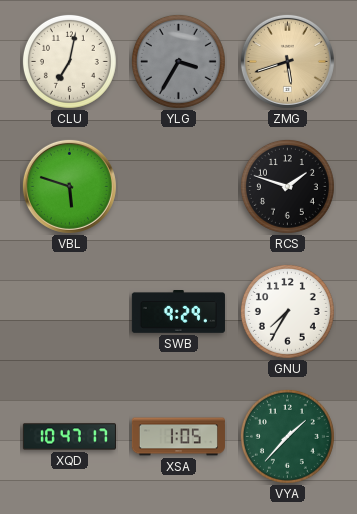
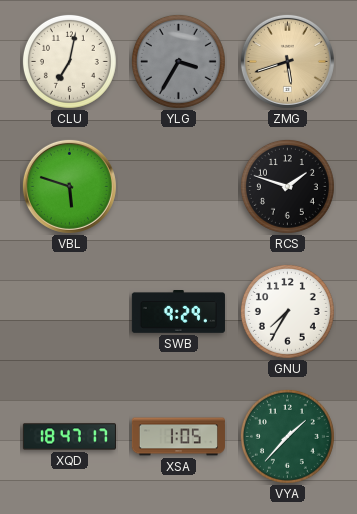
XQD: 10:47 -> 18:47
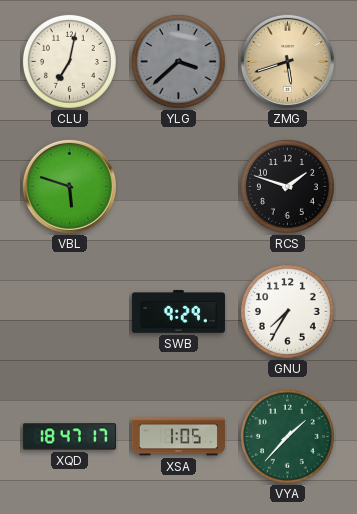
YLG: 3:35 -> 3:38
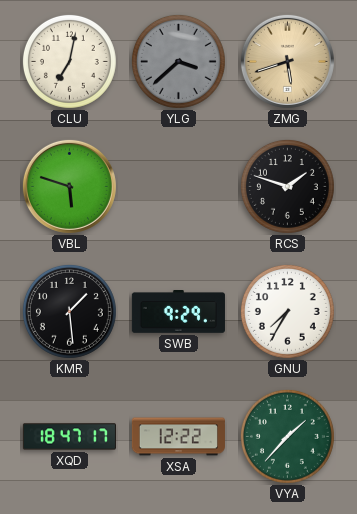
KMR: none -> 1:29
XSA: 1:05 -> 12:22
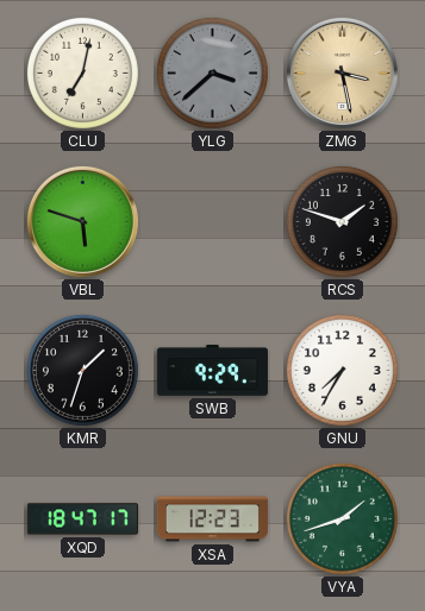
ZMG: 5:42 -> 3:28
KMR: 1:29 -> 1:33
XSA: 12:22 -> 12:23
VYA: 1:37 -> 1:42
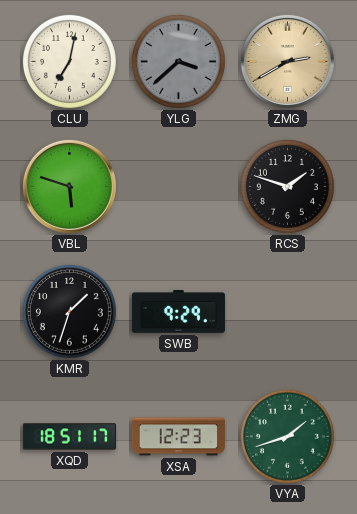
ZMG: 3:28 -> 2:40
GNU: 7:35 -> none
XQD: 18:47 -> 18:51
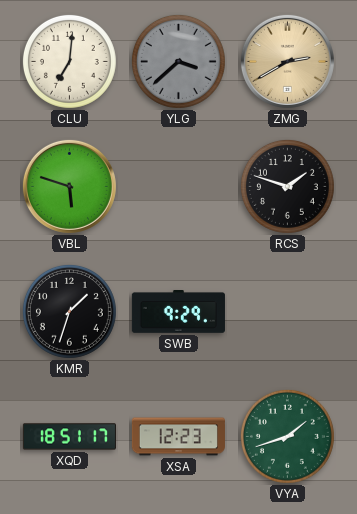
CLU: 7:02 -> 7:01
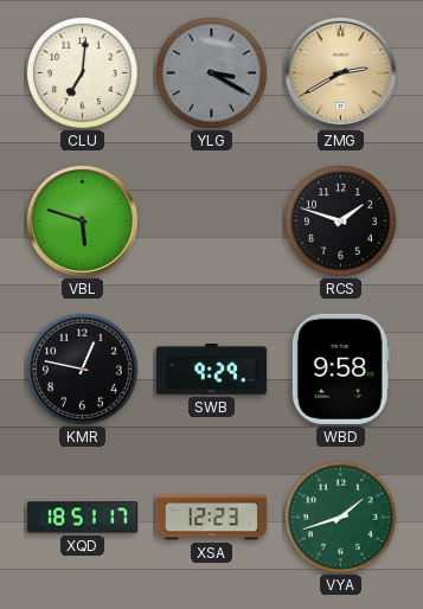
YLG: 3:38 -> 3:20
KMR: 1:33 -> 12:47
WBD: none -> 9:58
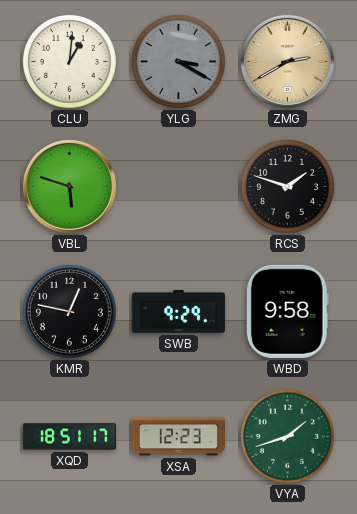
CLU: 7:01 -> 1:01
